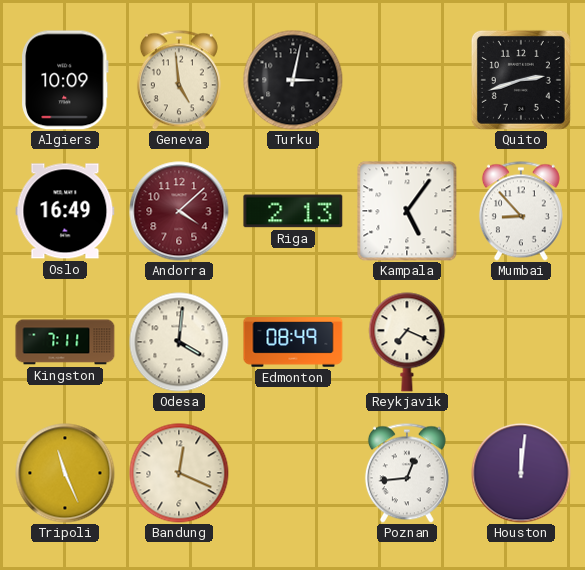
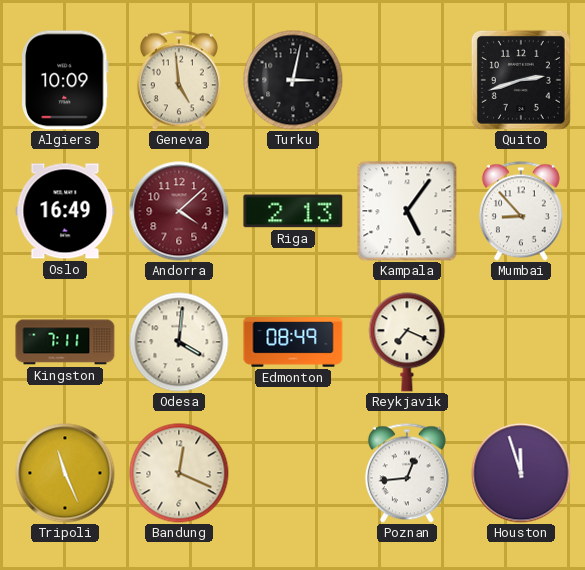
Houston: 12:01 -> 11:57
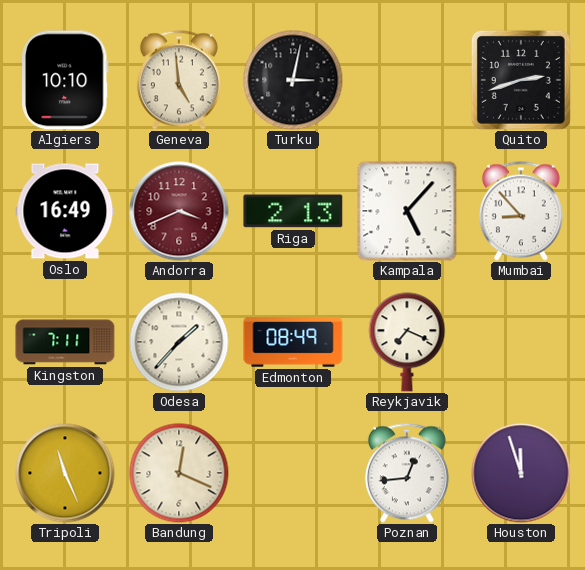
Algiers: 10:09 -> 10:10
Andorra: 4:08 -> 3:41
Kampala: 5:06 -> 5:07
Odesa: 4:01 -> 1:37
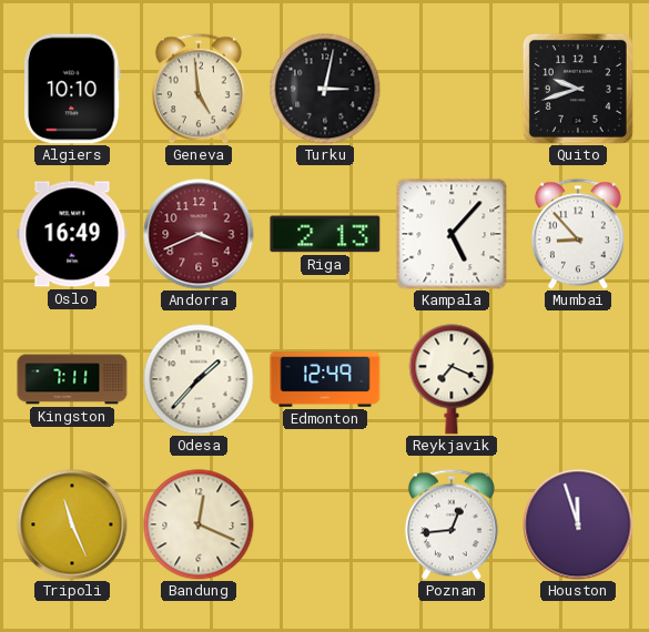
Quito: 2:42 -> 9:42
Edmonton: 08:49 -> 12:49
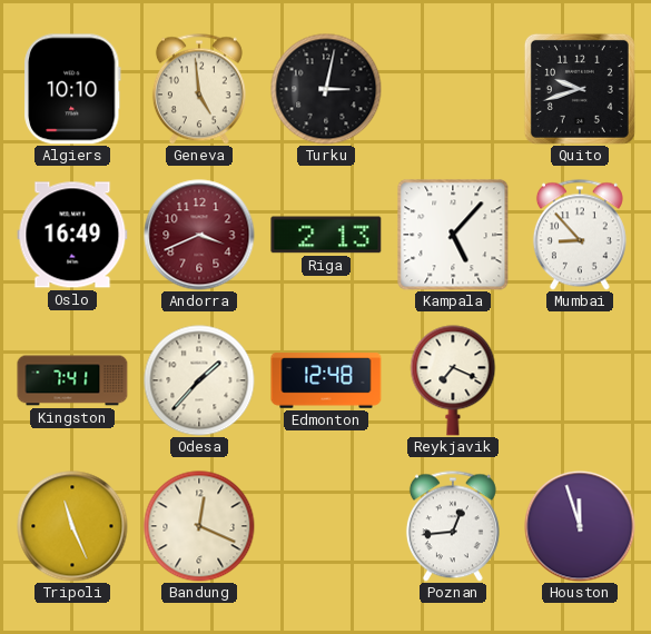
Kingston: 7:11 -> 7:41
Edmonton: 12:49 -> 12:48
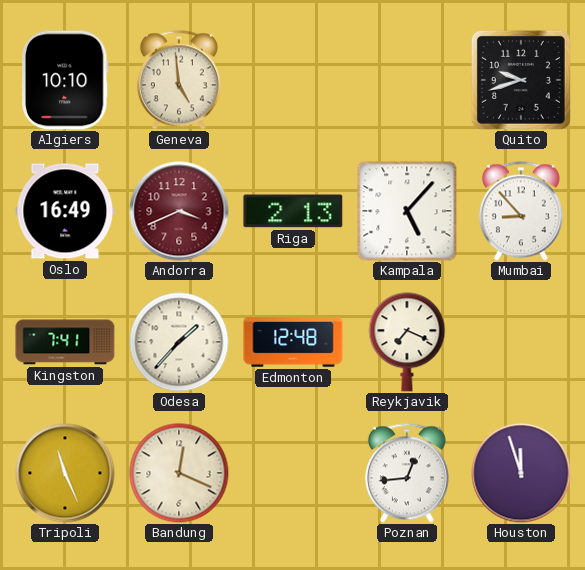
Turku: 3:02 -> none
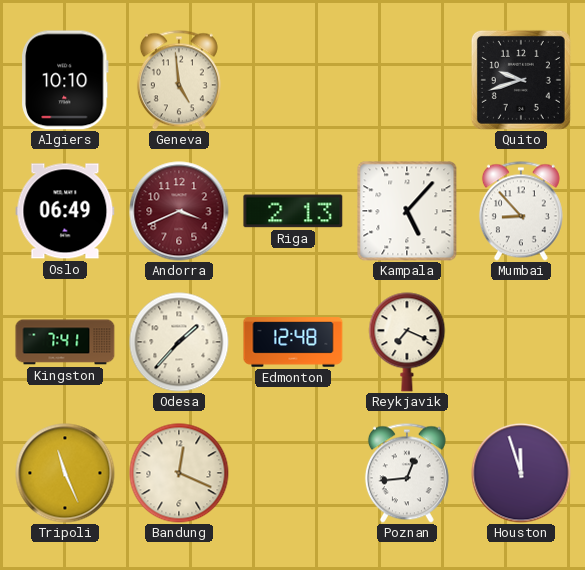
Oslo: 16:49 -> 06:49
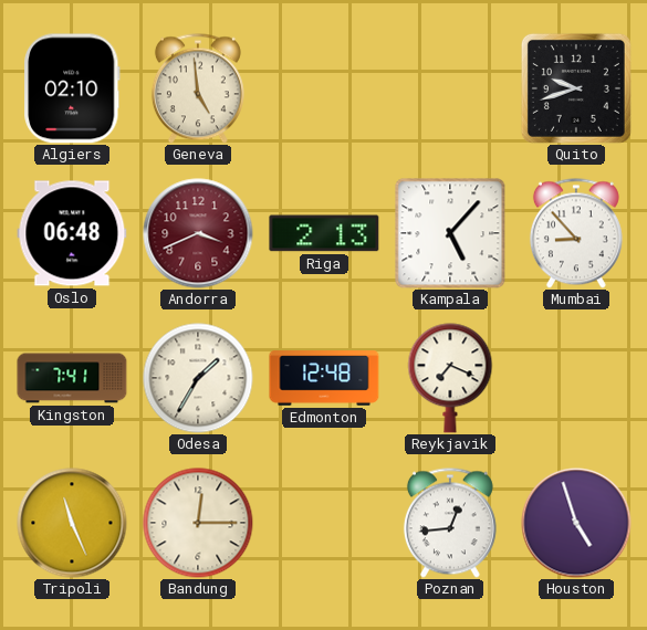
Algiers: 10:10 -> 02:10
Oslo: 06:49 -> 06:48
Odesa: 1:37 -> 1:35
Bandung: 12:19 -> 12:15
Houston: 11:57 -> 4:57
